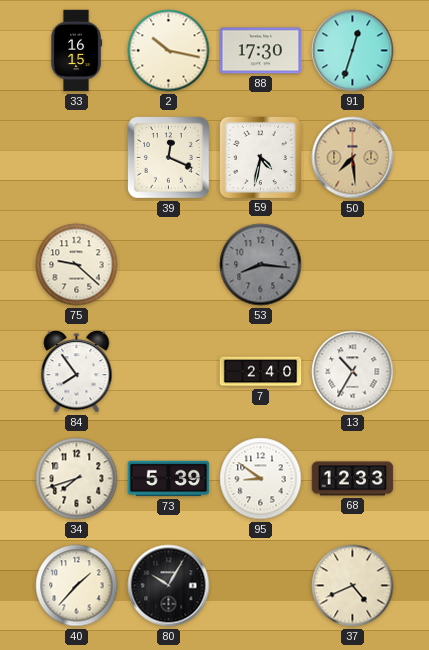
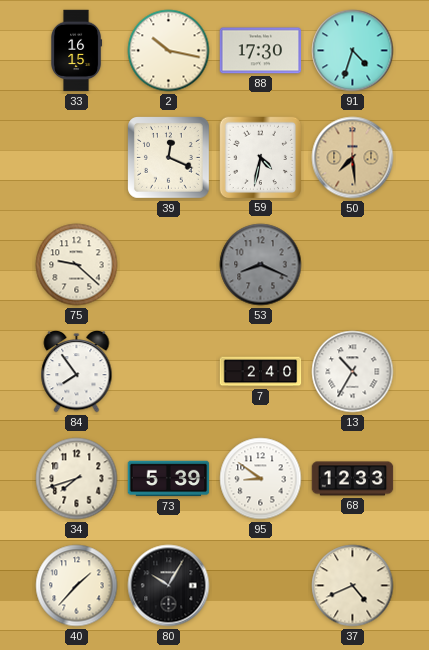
91: 12:33 -> 4:33
53: 8:16 -> 8:19
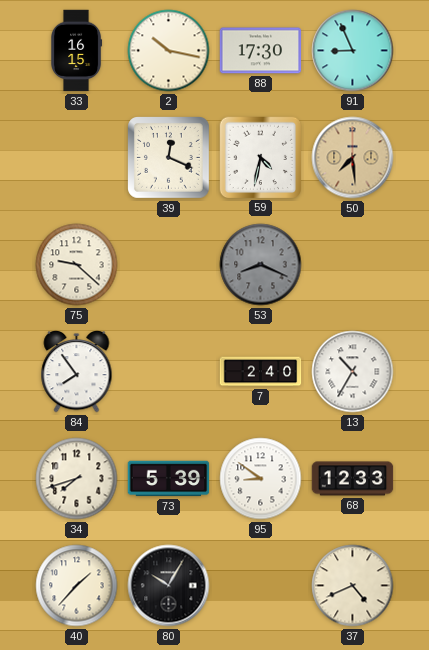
91: 4:33 -> 8:56
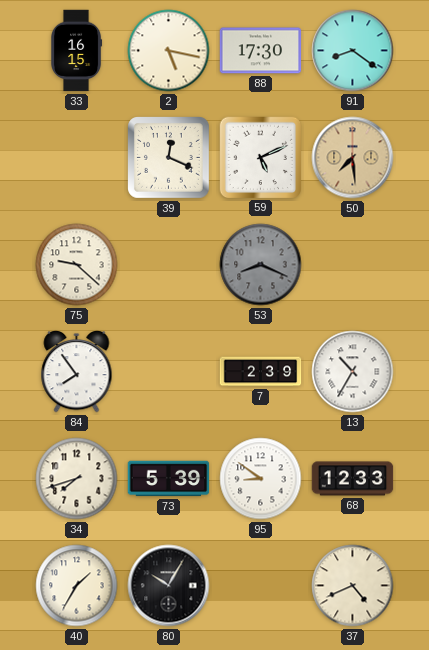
2: 10:17 -> 5:17
91: 8:56 -> 8:21
59: 4:32 -> 5:11
7: 2:40 -> 2:39
40: 1:37 -> 1:35
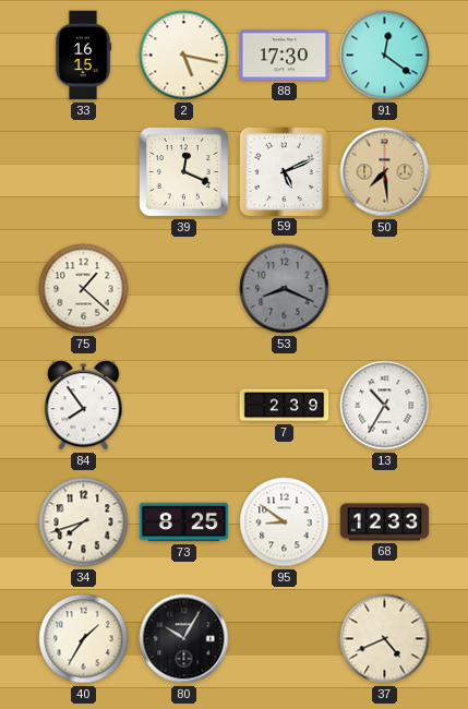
91: 8:21 -> 12:21
75: 9:22 -> 1:22
73: 5:39 -> 8:25
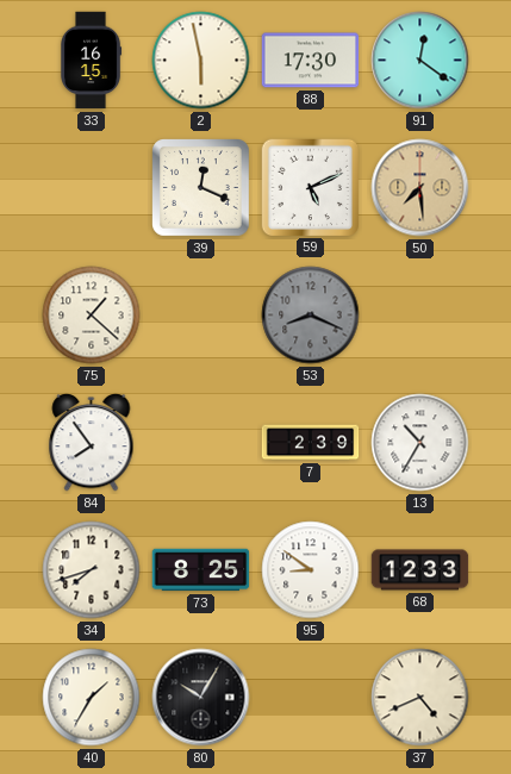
2: 5:17 -> 5:58
